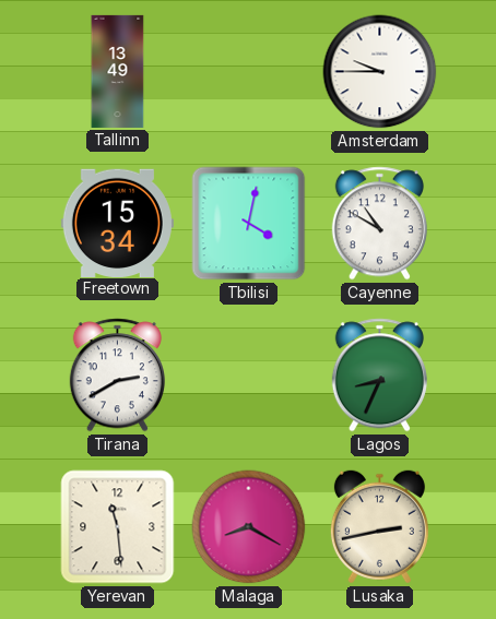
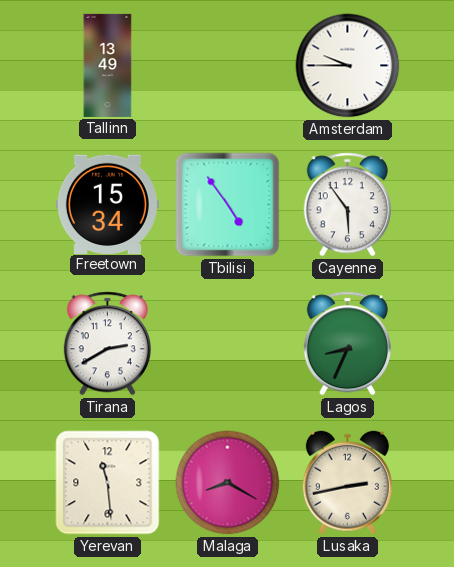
Tbilisi: 4:02 -> 4:54
Cayenne: 10:50 -> 5:54
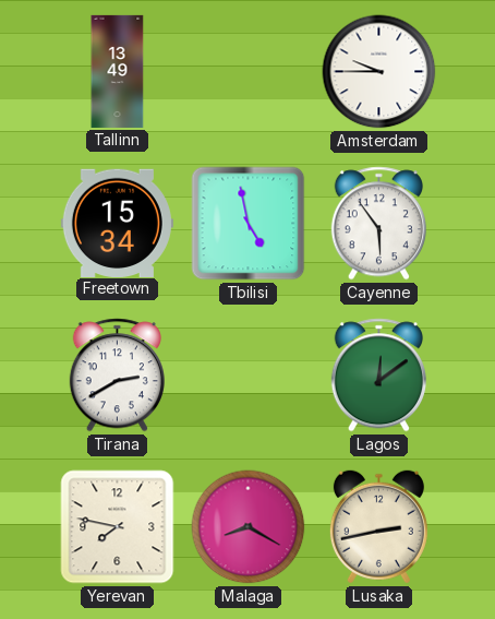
Tbilisi: 4:54 -> 4:58
Lagos: 8:34 -> 12:09
Yerevan: 11:29 -> 7:47
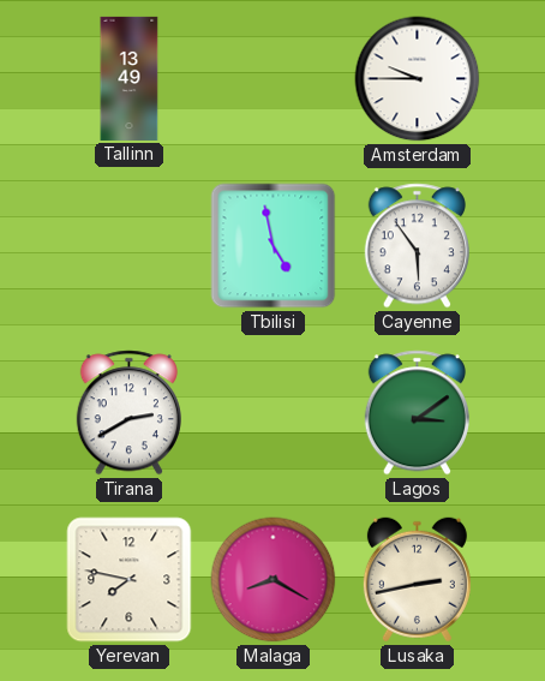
Freetown: 15:34 -> none
Lagos: 12:09 -> 3:09
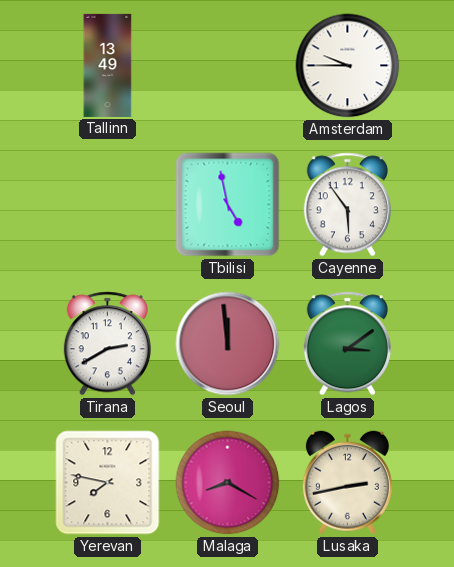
Seoul: none -> 11:59
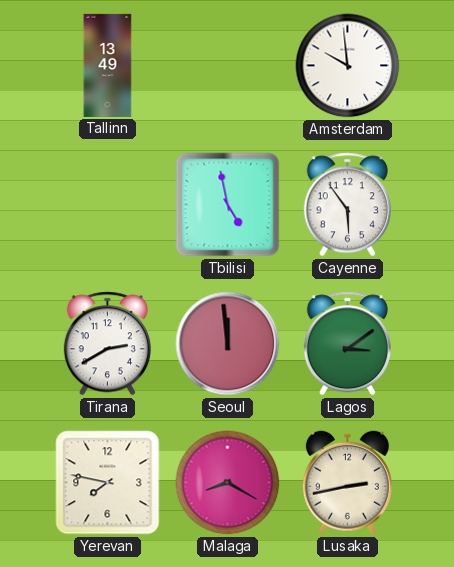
Amsterdam: 9:45 -> 9:59
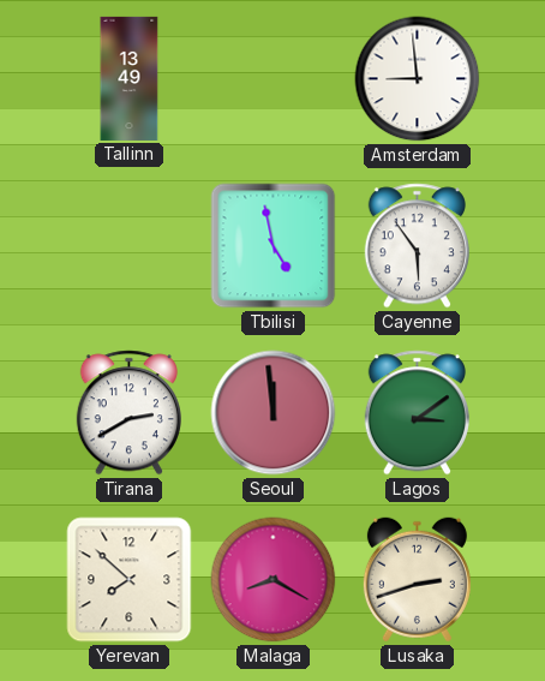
Amsterdam: 9:59 -> 8:59
Yerevan: 7:47 -> 7:52
Lusaka: 2:43 -> 2:42
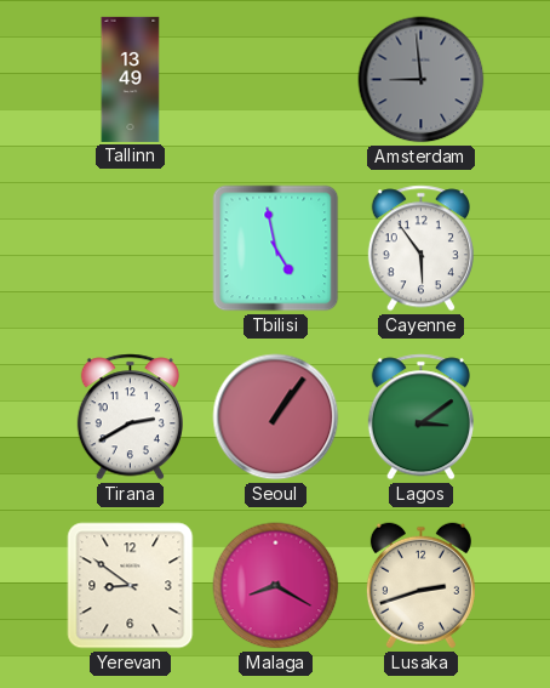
Amsterdam dial: white -> grey
Seoul: 11:59 -> 1:06
Yerevan: 7:52 -> 8:51
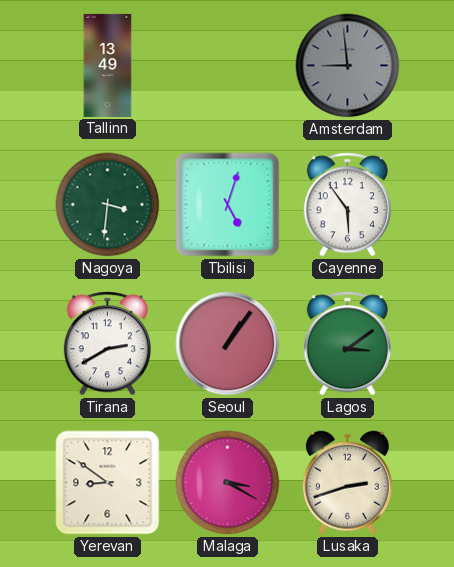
Nagoya: none -> 3:31
Tbilisi: 4:58 -> 5:03
Malaga: 8:20 -> 3:20
